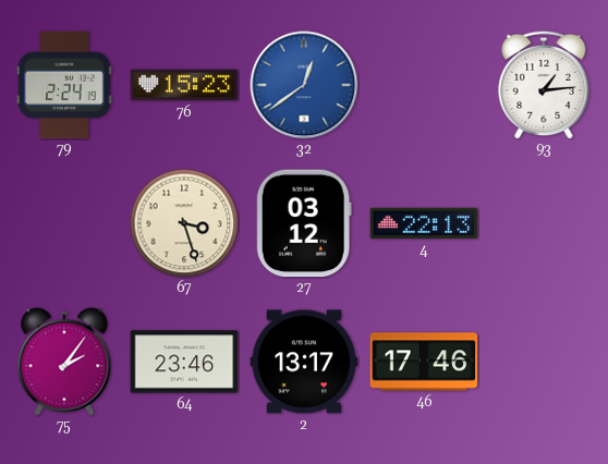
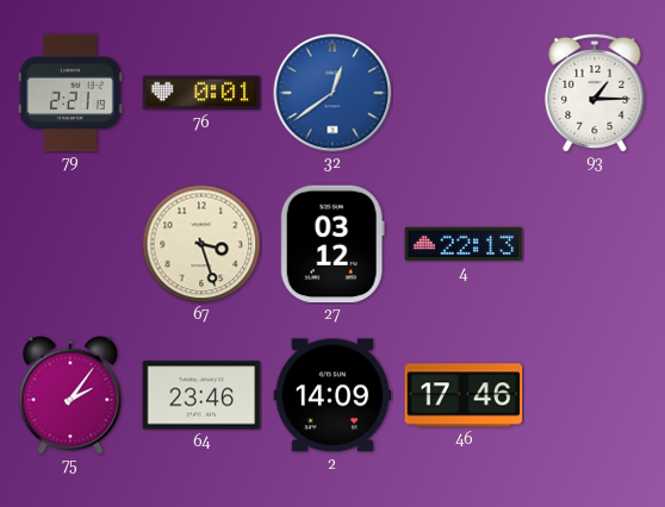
79: 2:24 -> 2:21
76: 15:23 -> 0:01
93: 1:14 -> 1:15
2: 13:17 -> 14:09
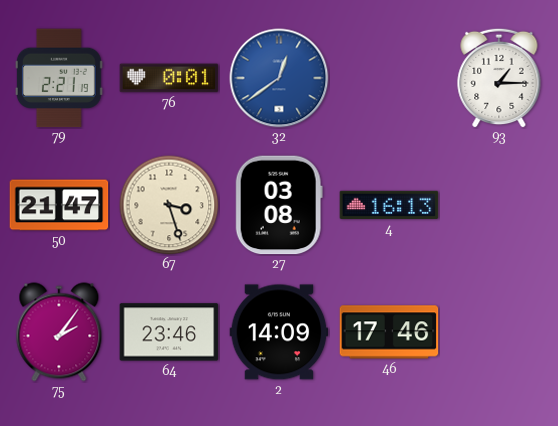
50: none -> 21:47
27: 03:12 -> 03:08
4: 22:13 -> 16:13
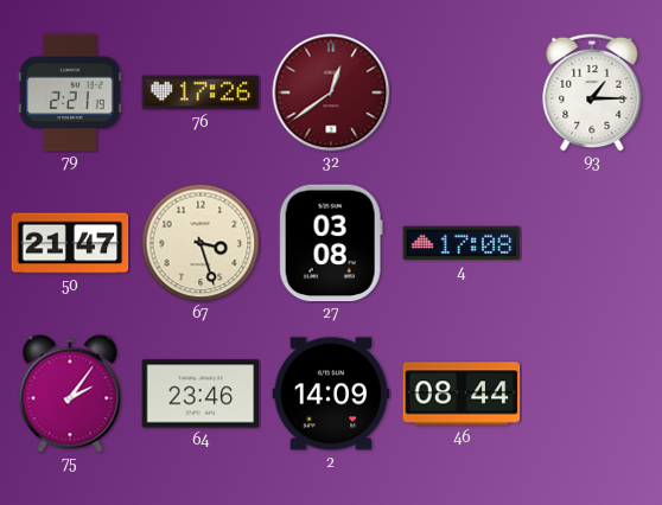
76: 0:01 -> 17:26
32 dial: blue -> burgundy
4: 16:13 -> 17:08
46: 17:46 -> 08:44
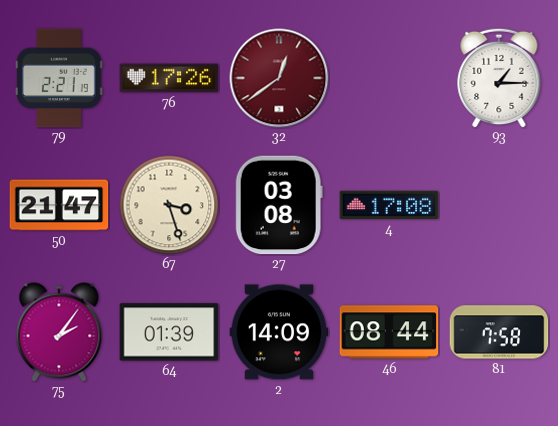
64: 23:46 -> 01:39
81: none -> 7:58
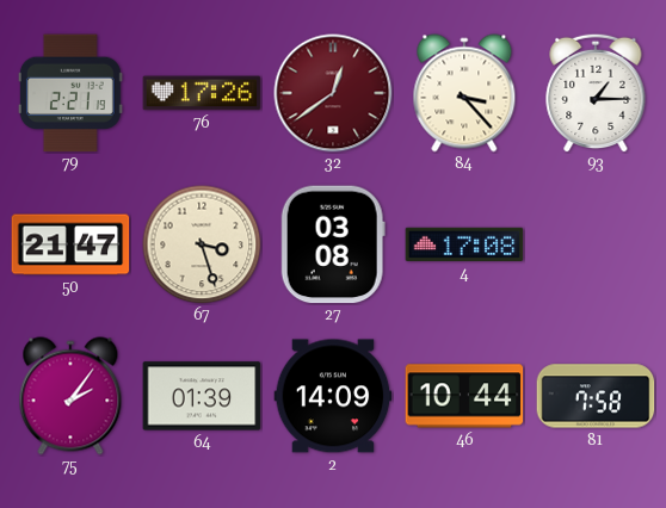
84: none -> 3:23
46: 08:44 -> 10:44
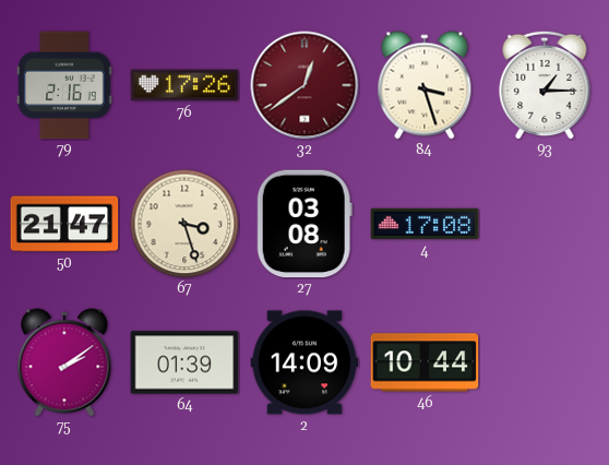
79: 2:21 -> 2:16
84: 3:23 -> 3:27
75: 2:06 -> 2:09
81: 7:58 -> none
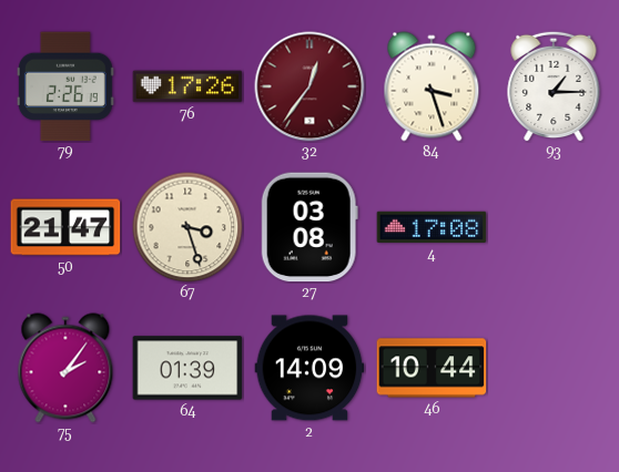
79: 2:16 -> 2:26
32: 12:39 -> 12:36
75: 2:09 -> 2:06
